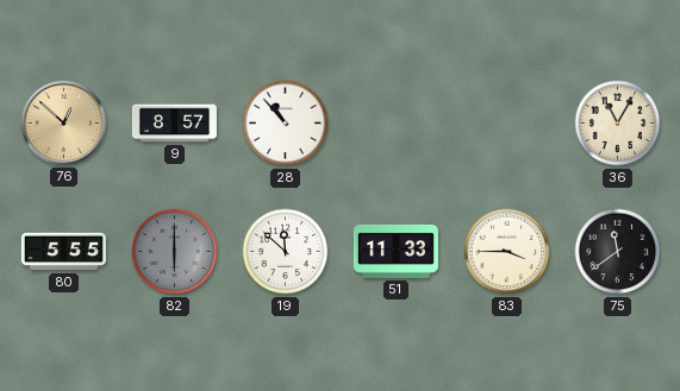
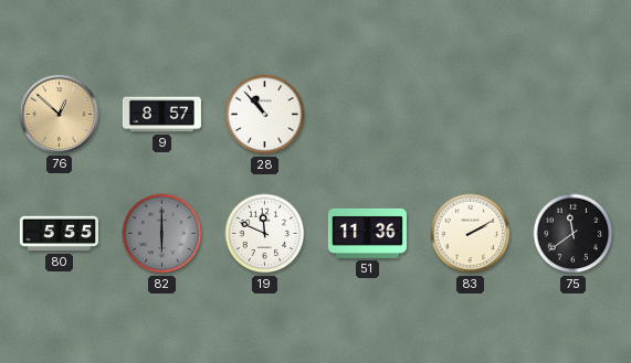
36: 11:05 -> none
19: 11:52 -> 11:49
51: 11:33 -> 11:36
83: 3:45 -> 2:10
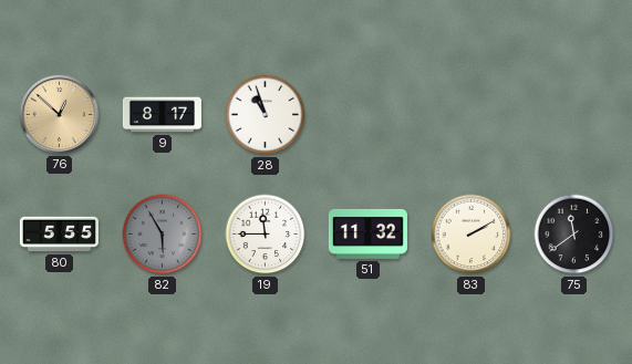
9: 8:57 -> 8:17
28: 10:53 -> 10:57
82: 6:00 -> 5:55
19: 11:49 -> 11:45
51: 11:36 -> 11:32
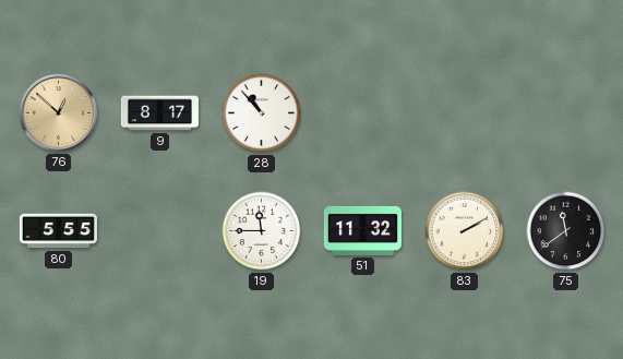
28: 10:57 -> 10:53
82: 5:55 -> none
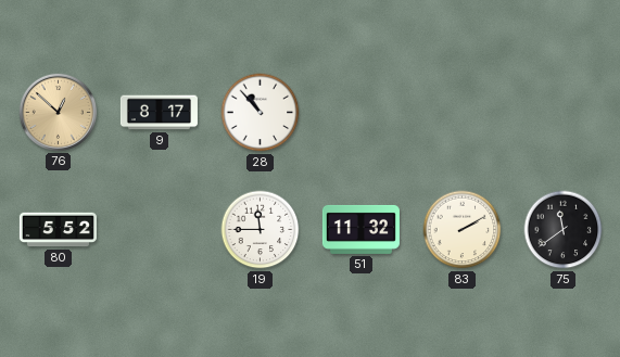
80: 5:55 -> 5:52
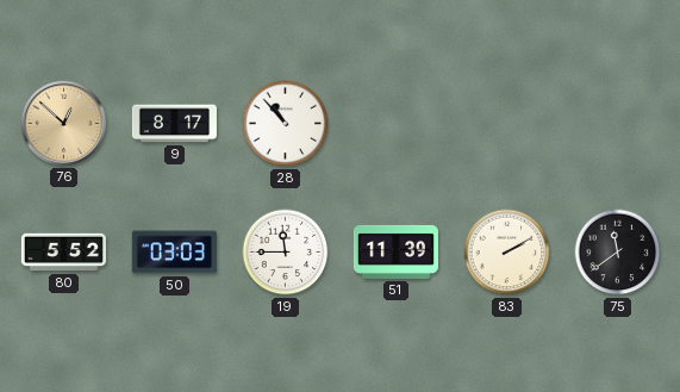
50: none -> 03:03
51: 11:32 -> 11:39
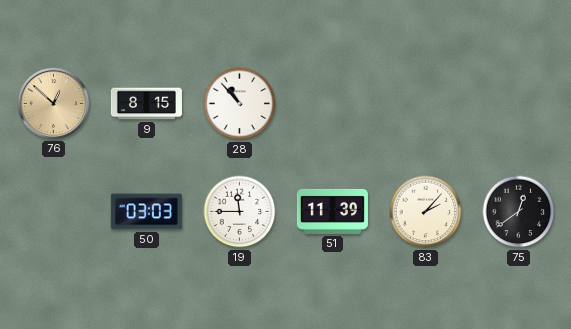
9: 8:17 -> 8:15
80: 5:52 -> none
83: 2:10 -> 2:07
75: 11:39 -> 12:39
